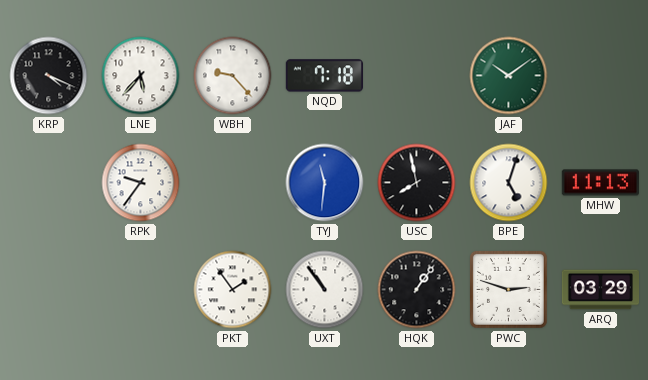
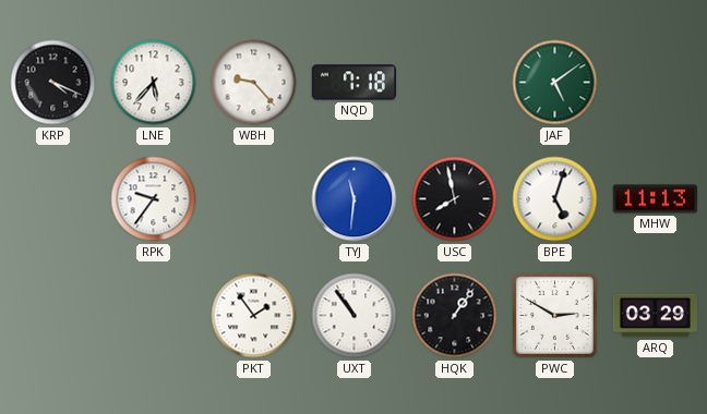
JAF: 10:09 -> 5:09
PWC: 2:48 -> 2:50
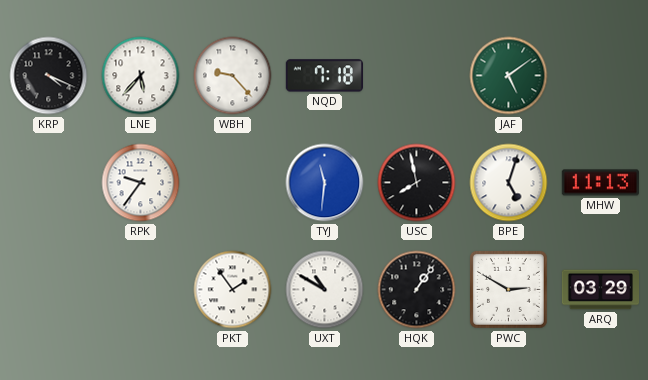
UXT: 10:54 -> 10:50
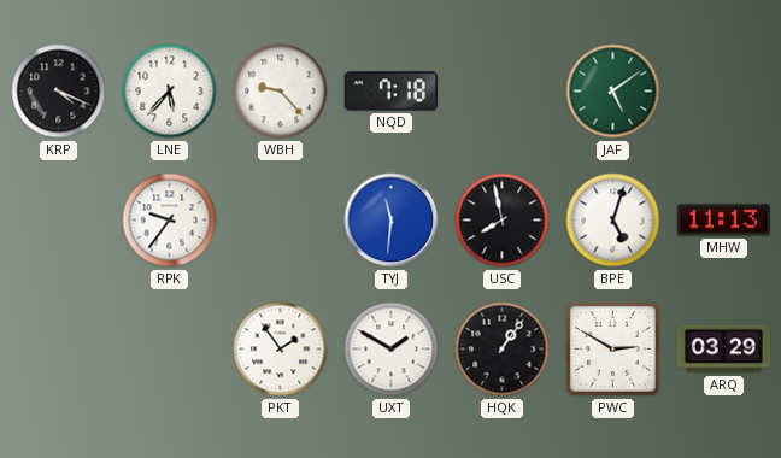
UXT: 10:50 -> 1:50
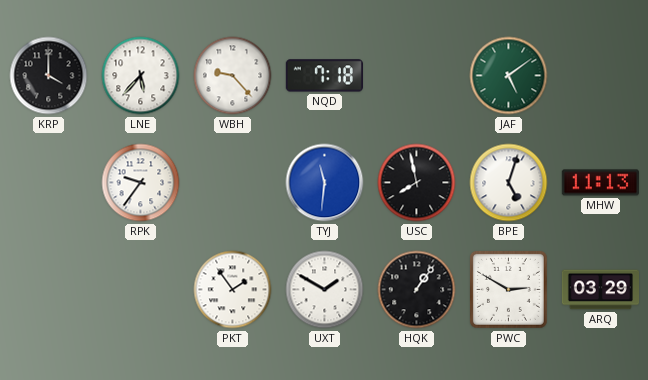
KRP: 4:19 -> 4:00
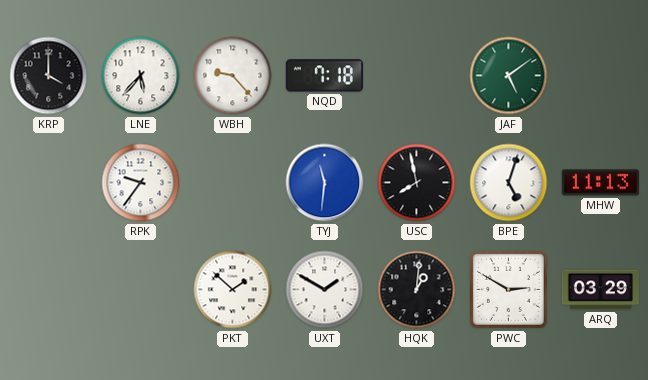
PKT: 1:54 -> 1:52
HQK: 1:06 -> 1:01
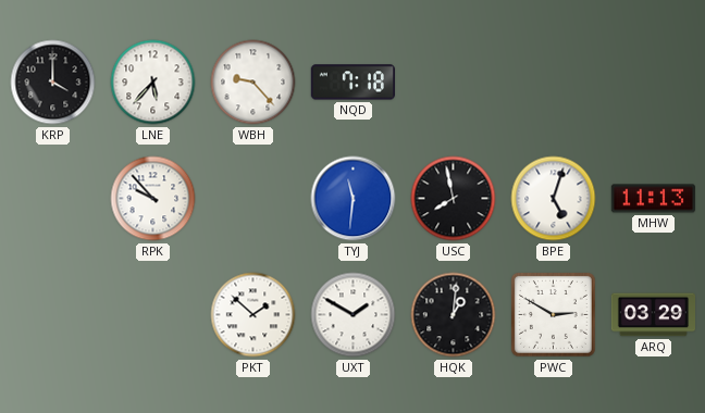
JAF: 5:09 -> none
RPK: 9:36 -> 9:53
